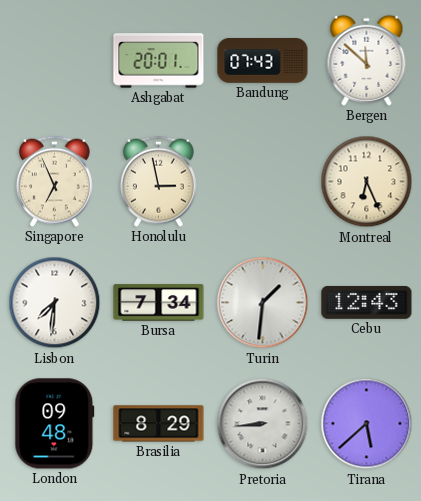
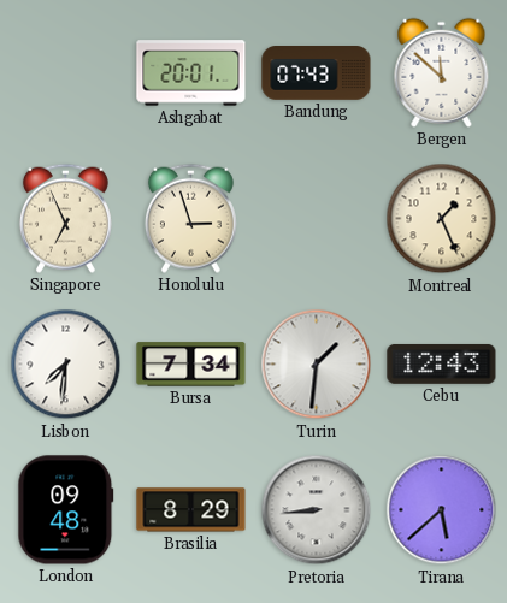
Honolulu: 2:58 -> 2:57
Montreal: 6:26 -> 1:26
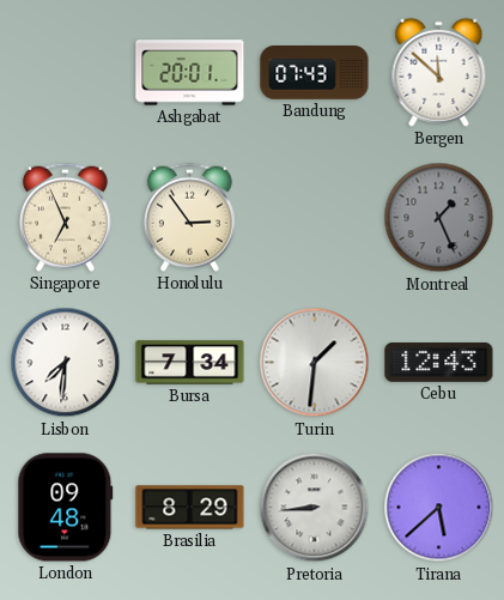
Honolulu: 2:57 -> 2:54
Montreal dial: cream -> grey
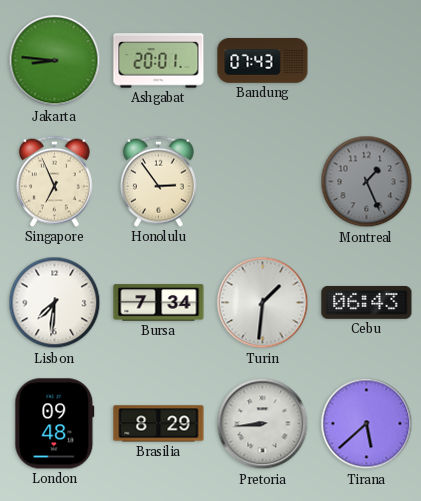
Jakarta: none -> 8:46
Bergen: 11:52 -> none
Cebu: 12:43 -> 06:43
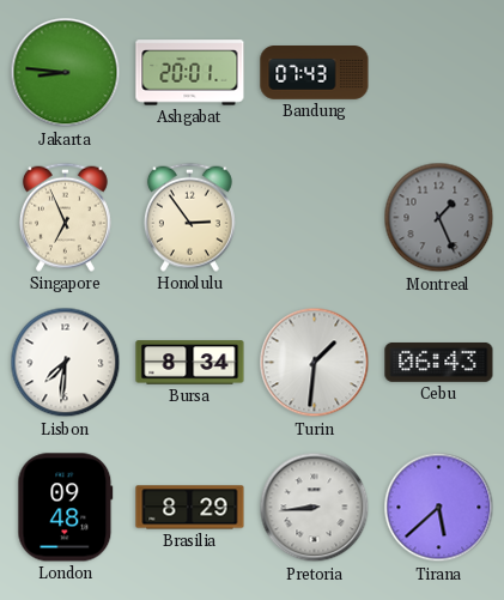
Bursa: 7:34 -> 8:34
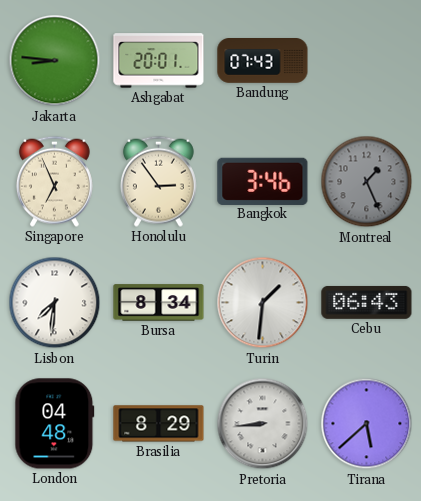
Bangkok: none -> 3:46
London: 09:48 -> 04:48
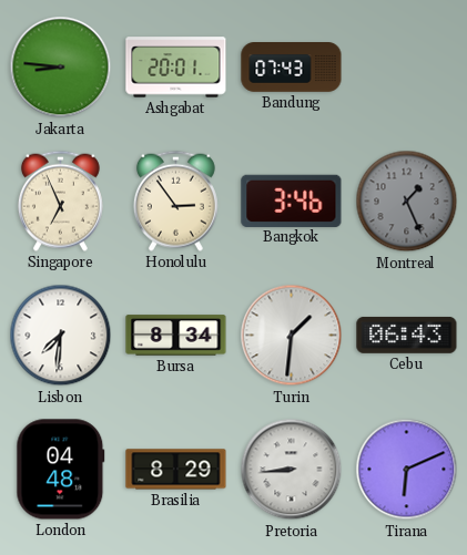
Tirana: 5:38 -> 6:11
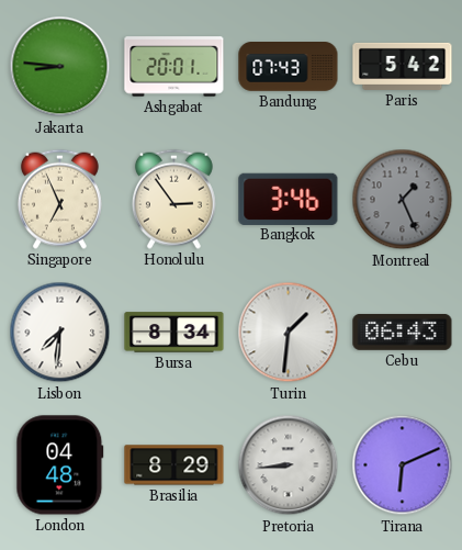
Paris: none -> 5:42
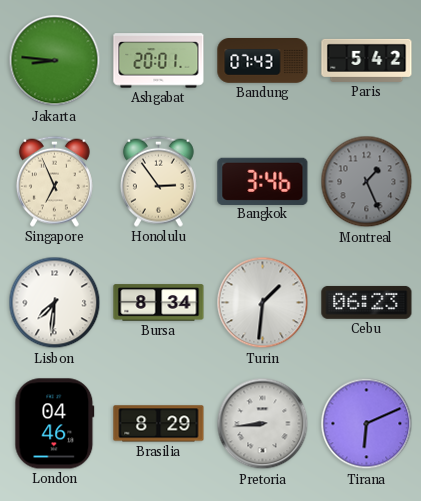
Cebu: 06:43 -> 06:23
London: 04:48 -> 04:46
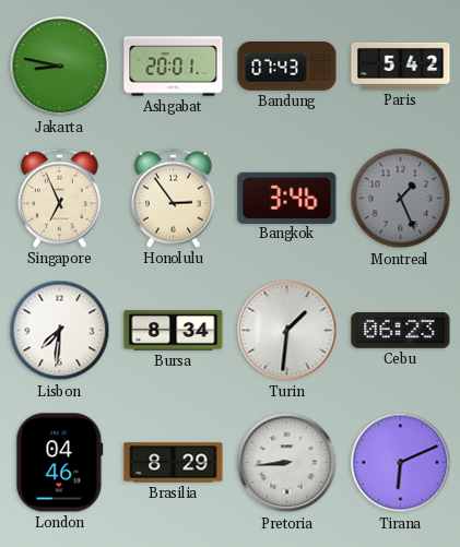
Jakarta: 8:46 -> 8:47
